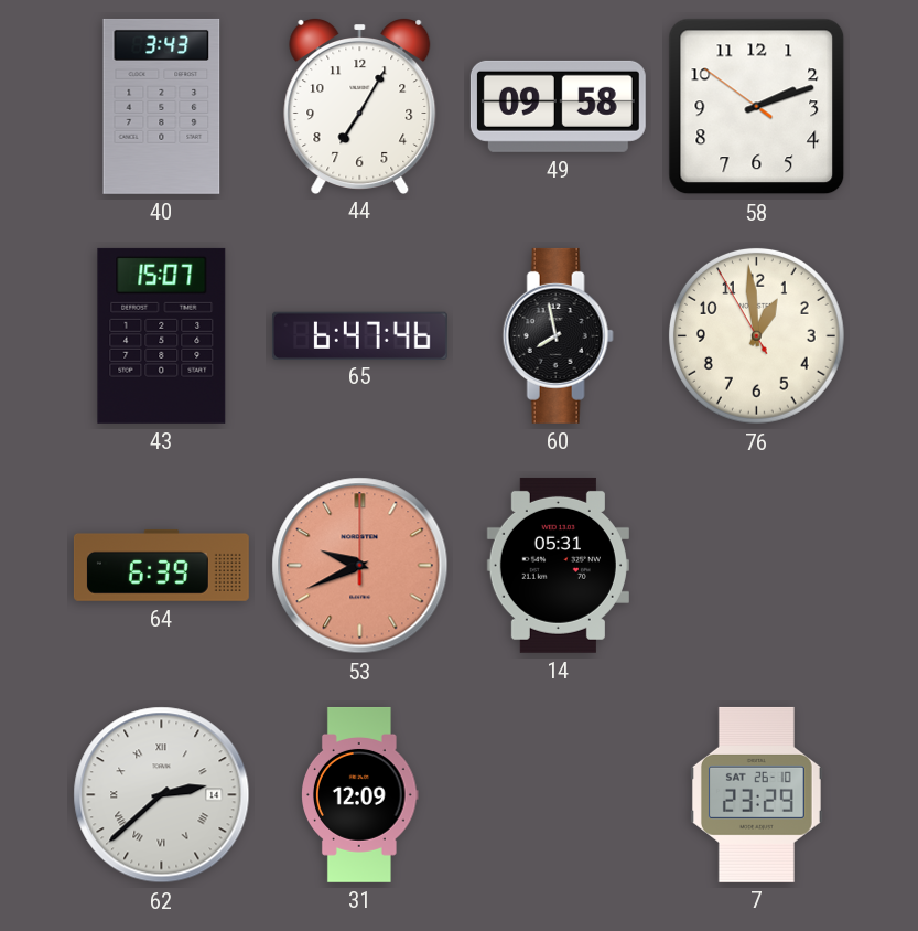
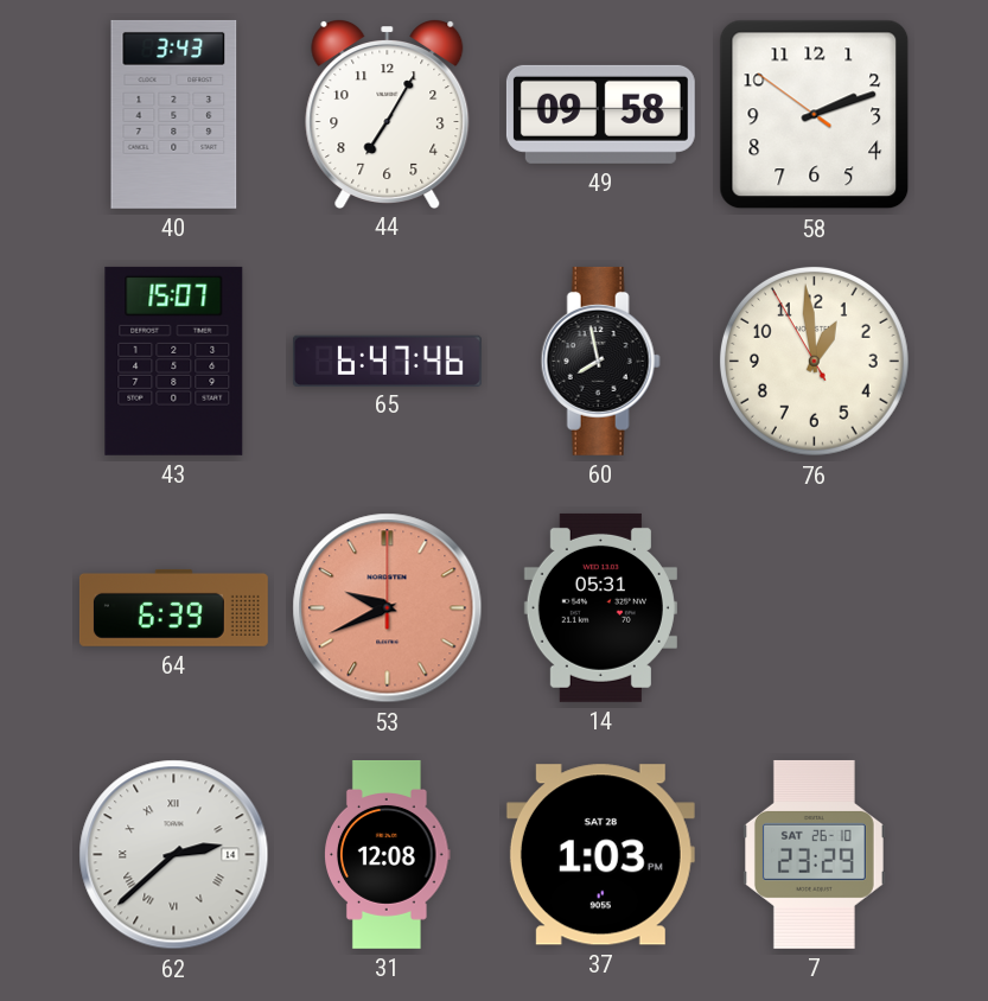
31: 12:09 -> 12:08
37: none -> 1:03
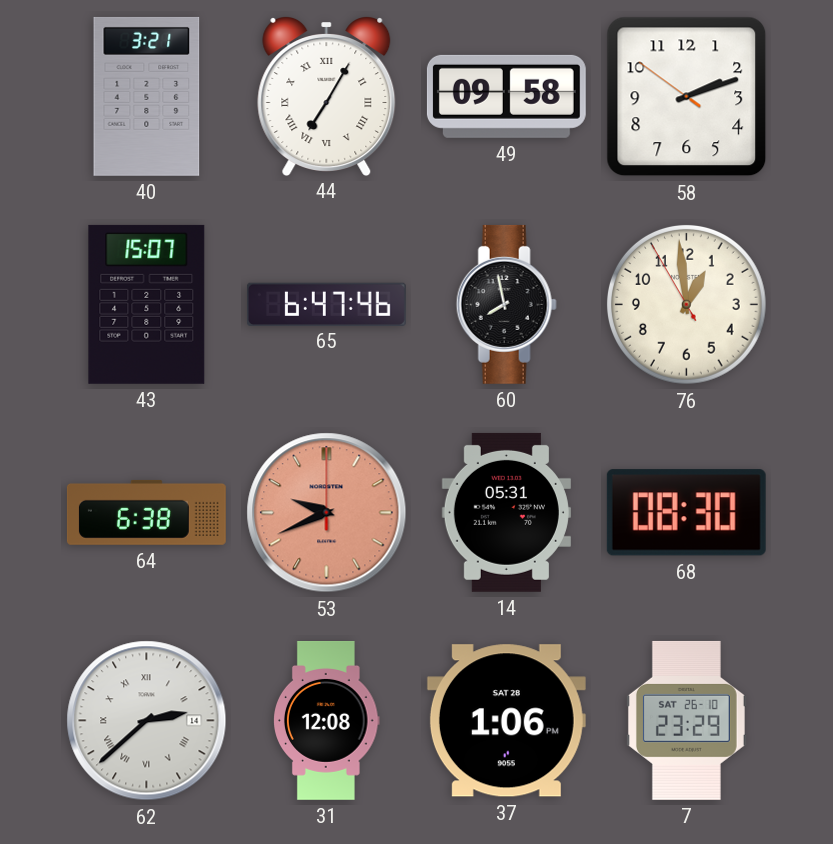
40: 3:43 -> 3:21
44 numerals: Arabic -> Roman
64: 6:39 -> 6:38
68: none -> 08:30
37: 1:03 -> 1:06
